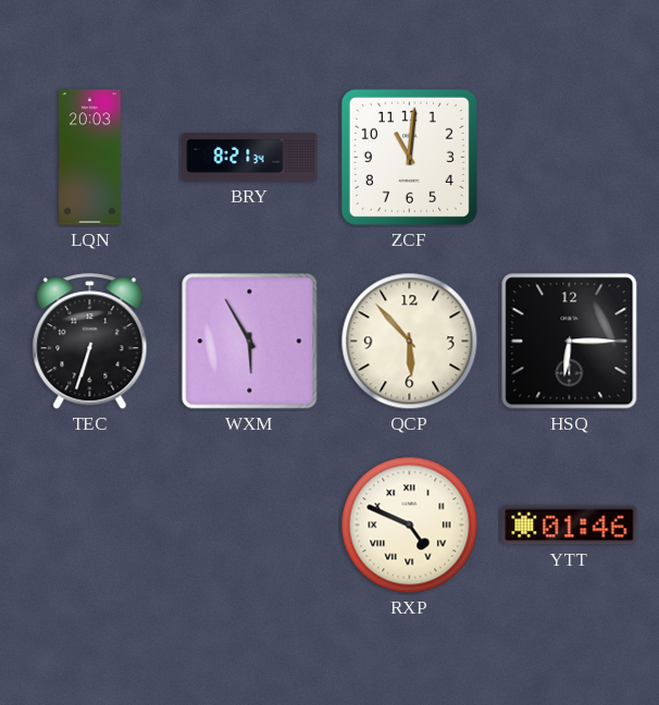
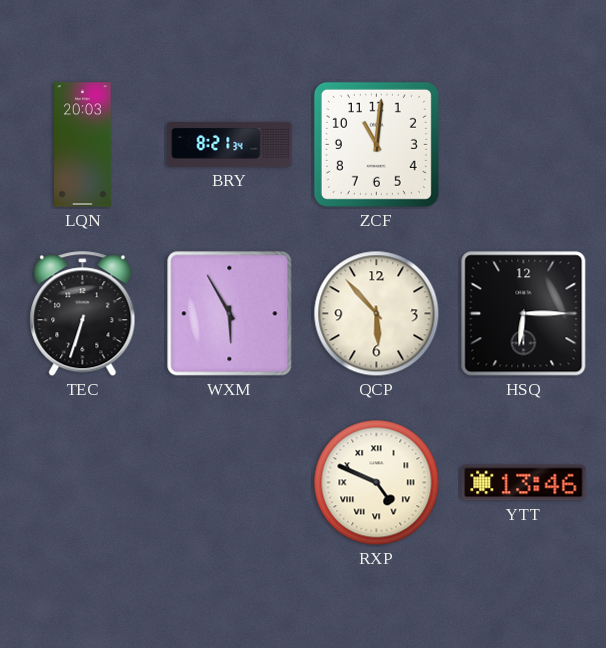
YTT: 01:46 -> 13:46
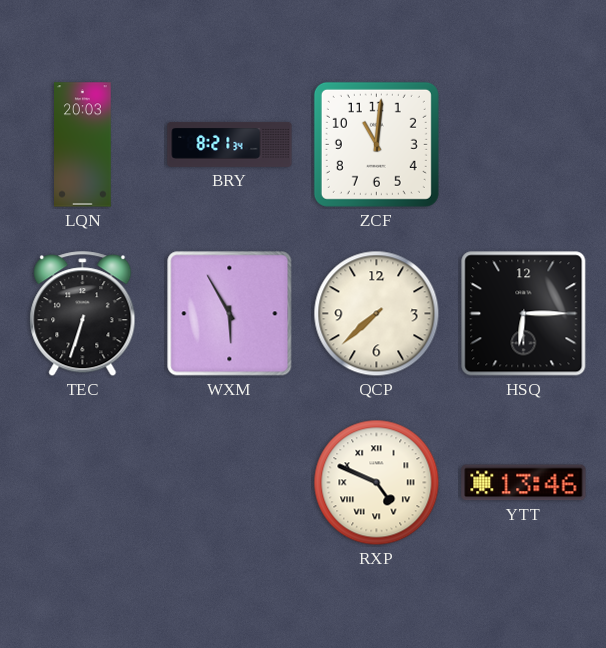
QCP: 5:53 -> 7:38
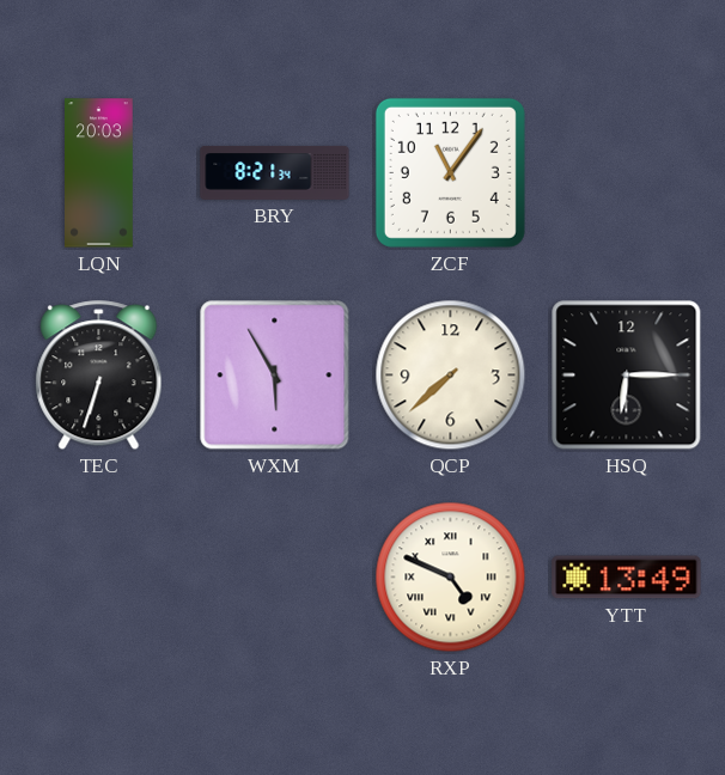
ZCF: 11:01 -> 11:06
YTT: 13:46 -> 13:49
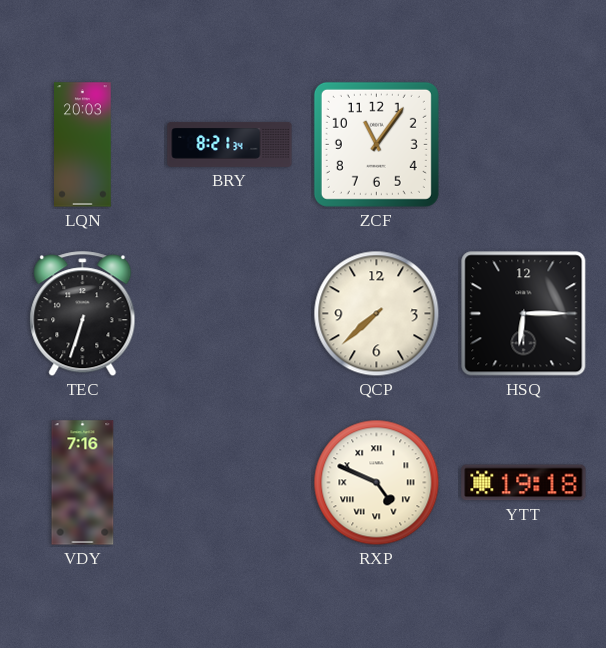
WXM: 5:55 -> none
VDY: none -> 7:16
YTT: 13:49 -> 19:18
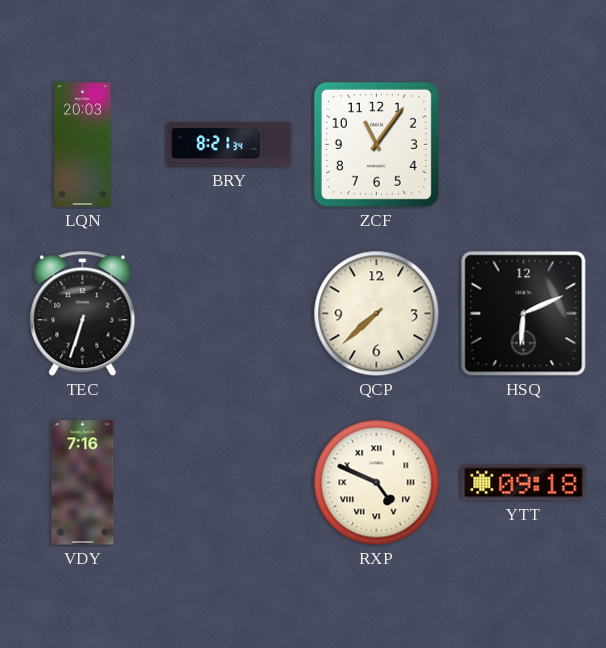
HSQ: 6:15 -> 6:11
YTT: 19:18 -> 09:18
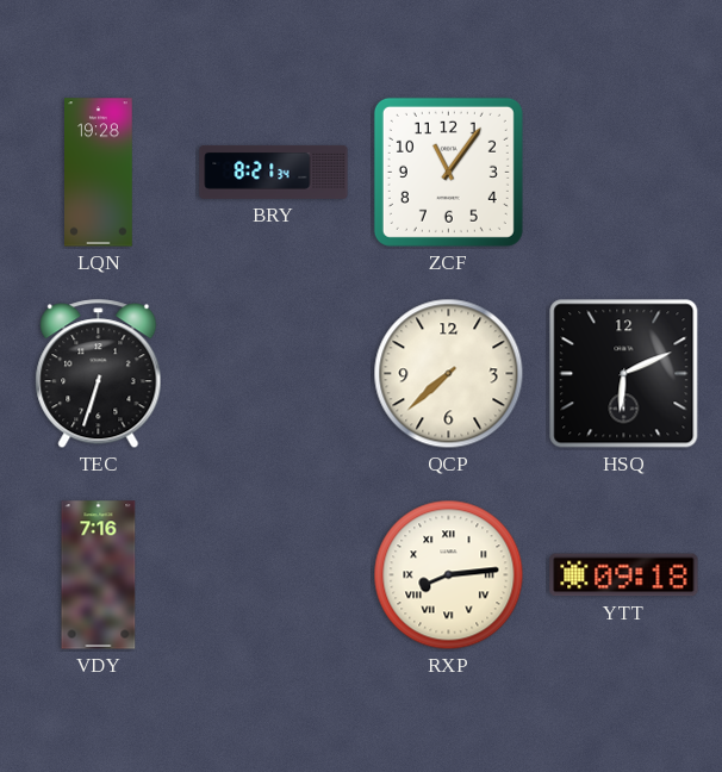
LQN: 20:03 -> 19:28
RXP: 4:49 -> 8:14
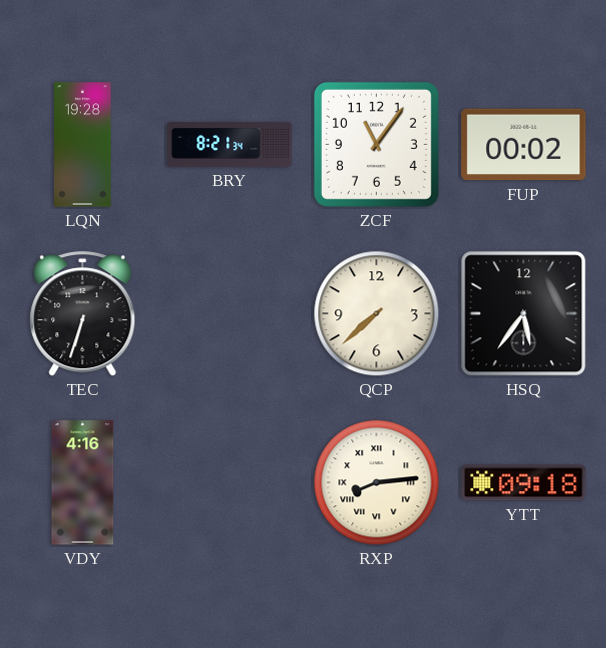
FUP: none -> 00:02
HSQ: 6:11 -> 5:36
VDY: 7:16 -> 4:16
